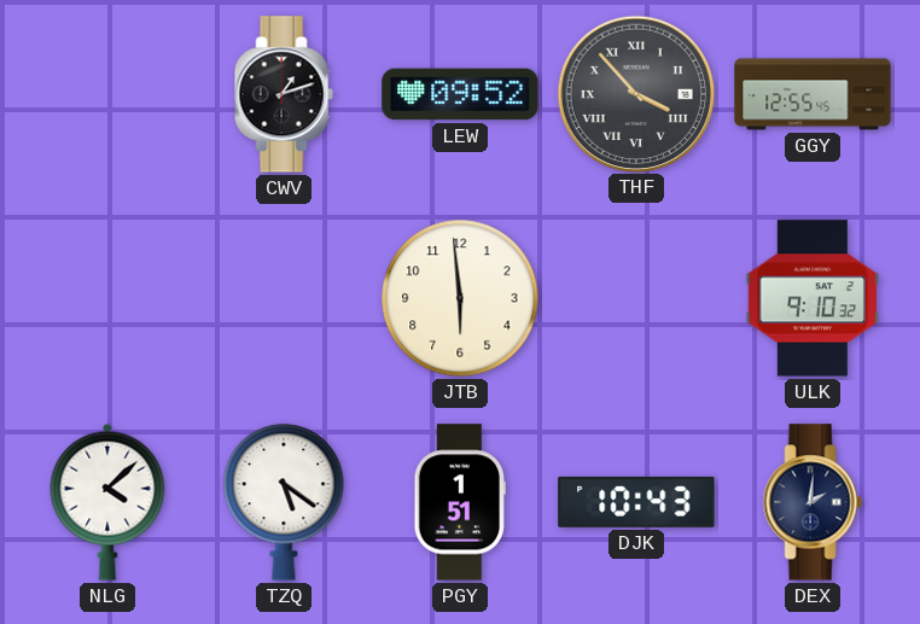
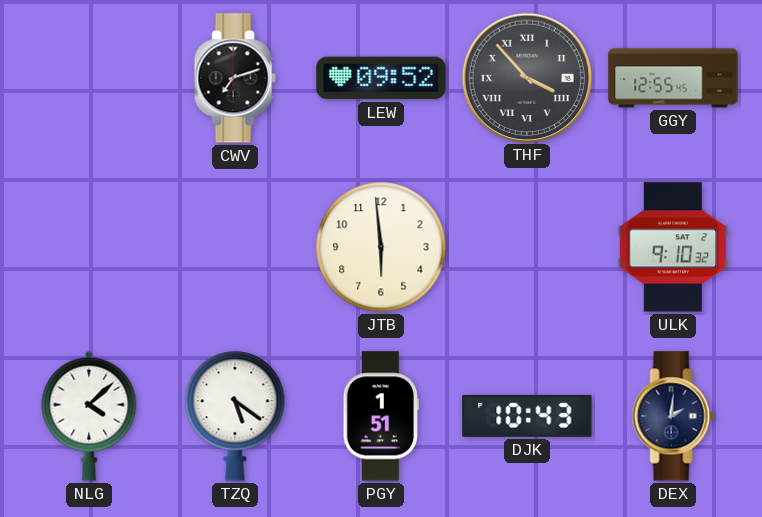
CWV: 1:12 -> 7:12
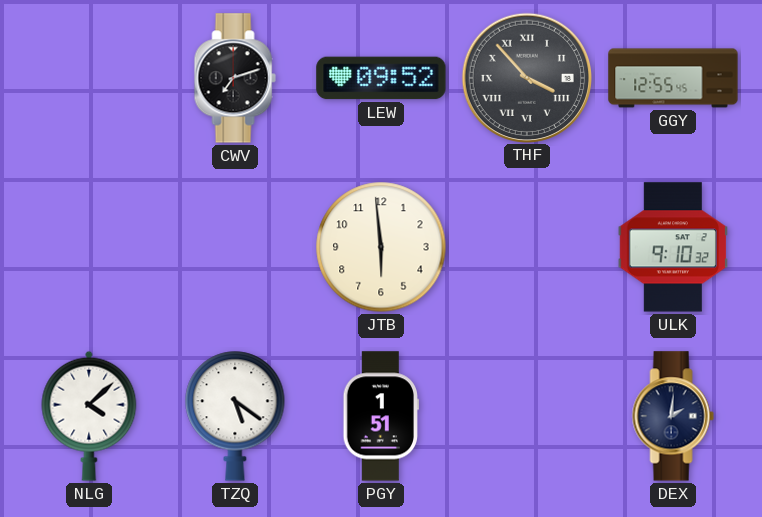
DJK: 10:43 -> none
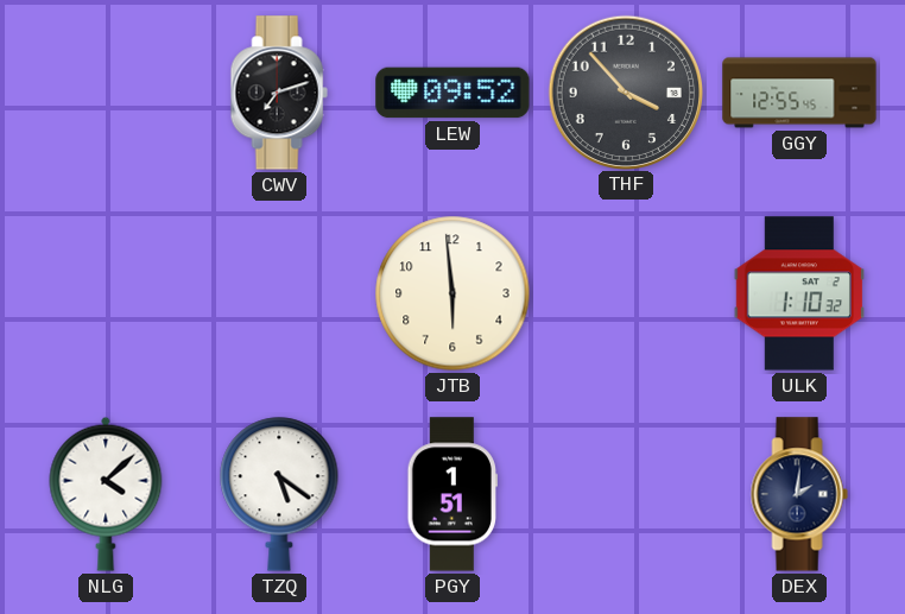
THF numerals: Roman -> Arabic
ULK: 9:10 -> 1:10
